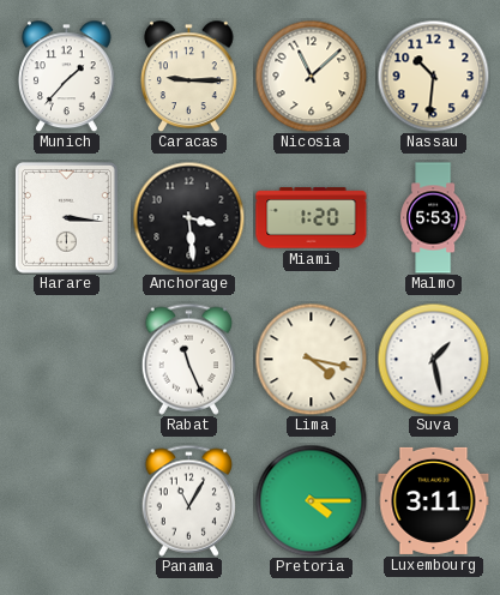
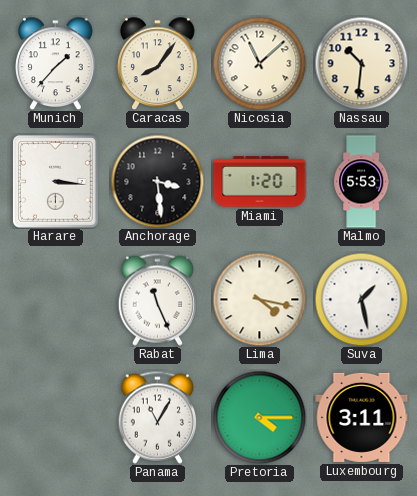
Caracas: 9:15 -> 8:06
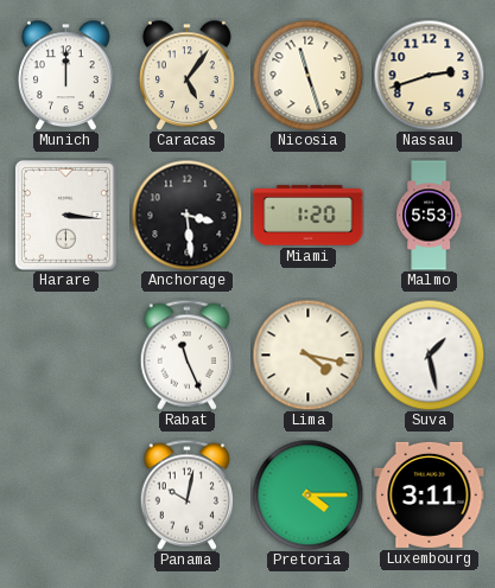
Munich: 1:37 -> 12:00
Caracas: 8:06 -> 5:06
Nicosia: 11:08 -> 11:27
Nassau: 10:31 -> 2:42
Panama: 11:05 -> 10:02
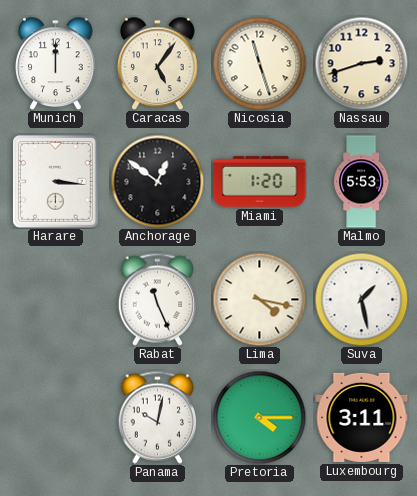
Anchorage: 3:29 -> 12:51
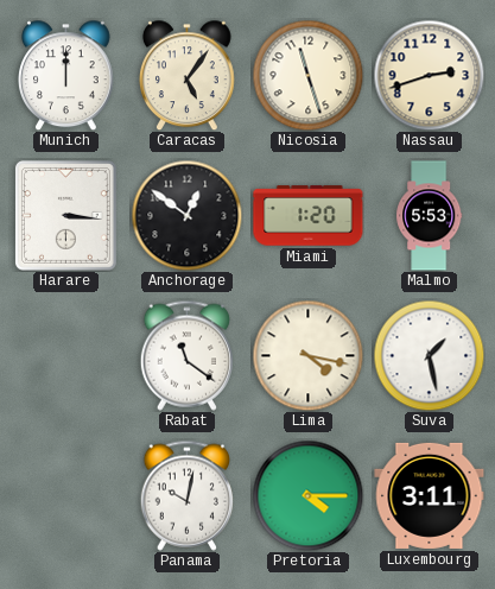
Rabat: 11:26 -> 11:21
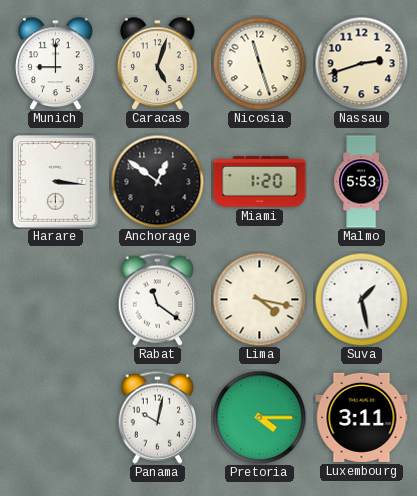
Munich: 12:00 -> 9:00
Caracas: 5:06 -> 5:03
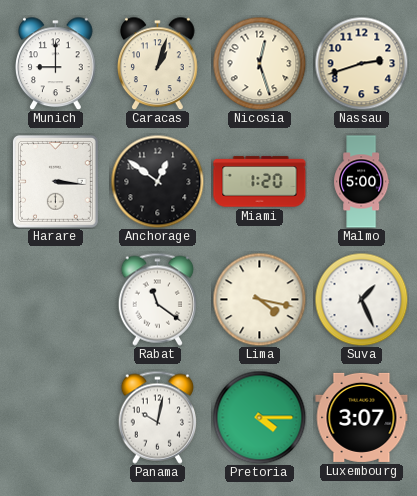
Caracas: 5:03 -> 1:03
Nicosia: 11:27 -> 12:27
Malmo: 5:53 -> 5:00
Suva: 1:28 -> 1:26
Luxembourg: 3:11 -> 3:07
